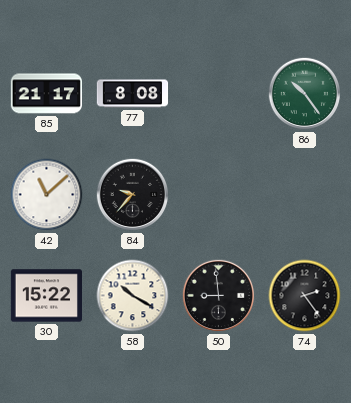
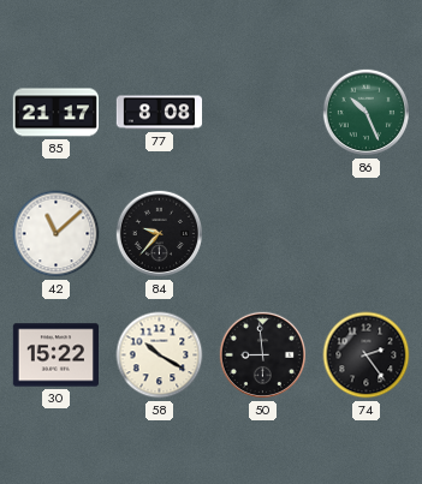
86: 10:24 -> 10:26
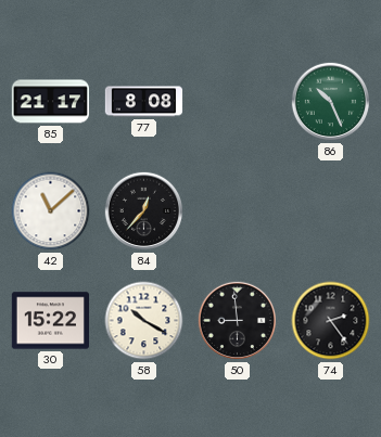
84: 9:37 -> 12:37
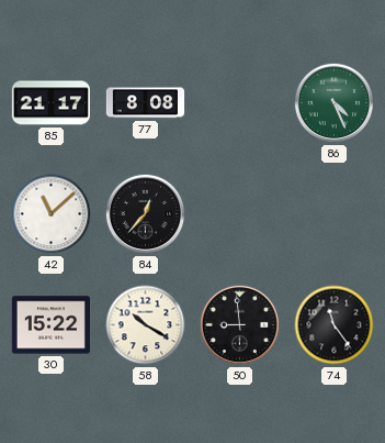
86: 10:26 -> 4:26
74: 2:24 -> 11:24
